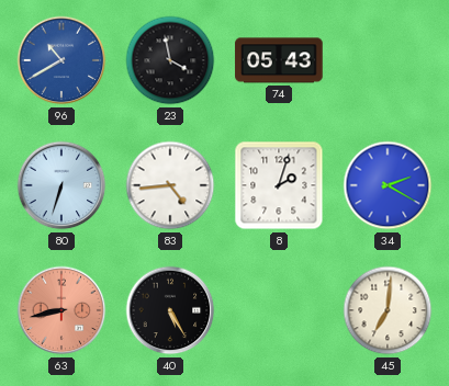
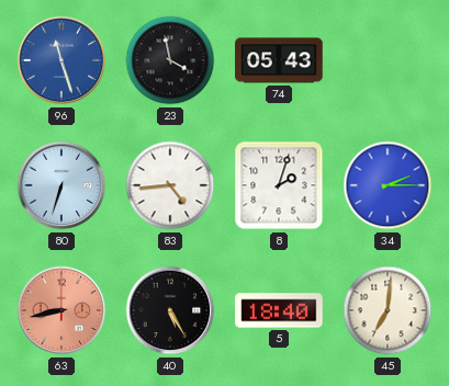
96: 10:40 -> 11:27
34: 2:20 -> 2:15
5: none -> 18:40
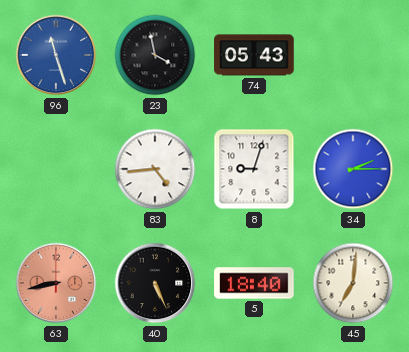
80: 6:33 -> none
8: 2:03 -> 9:03
40: 5:25 -> 5:26
